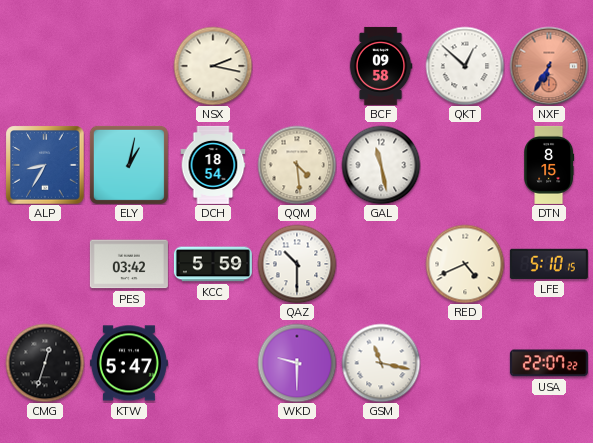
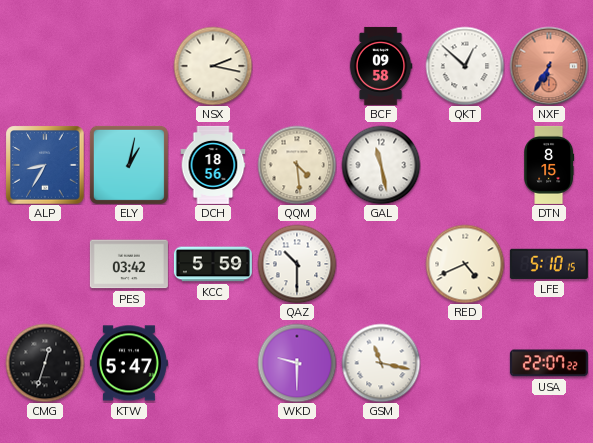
DCH: 18:54 -> 18:56
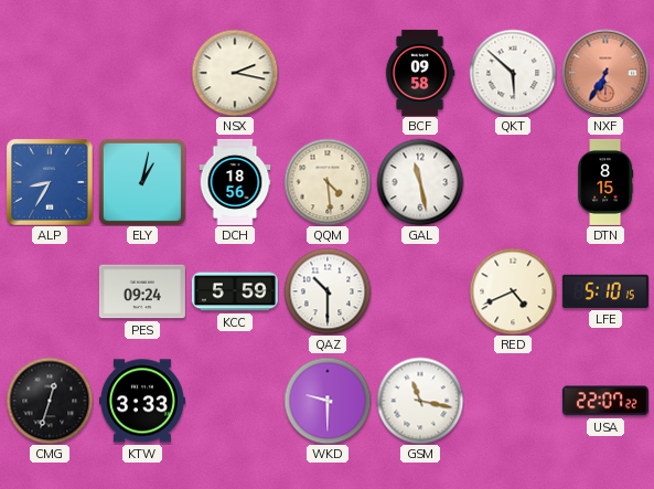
QKT: 12:52 -> 5:52
PES: 03:42 -> 09:24
KTW: 5:47 -> 3:33
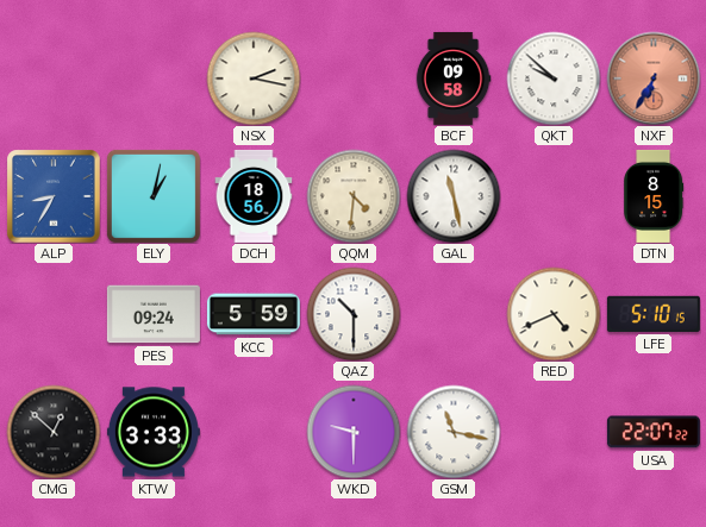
QKT: 5:52 -> 9:52
QQM: 4:29 -> 4:31
CMG: 12:33 -> 12:52
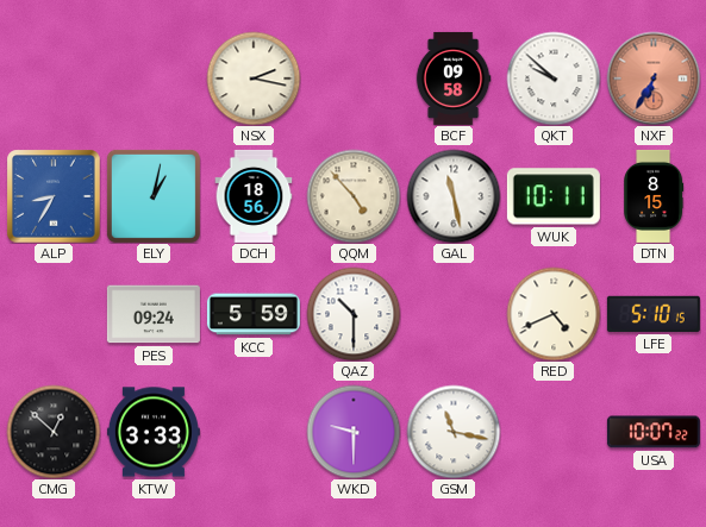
QQM: 4:31 -> 4:53
WUK: none -> 10:11
USA: 22:07 -> 10:07
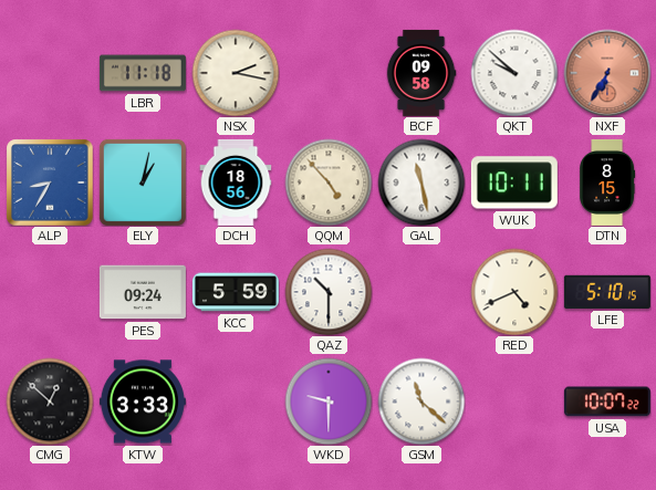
LBR: none -> 11:18
GSM: 11:17 -> 11:22
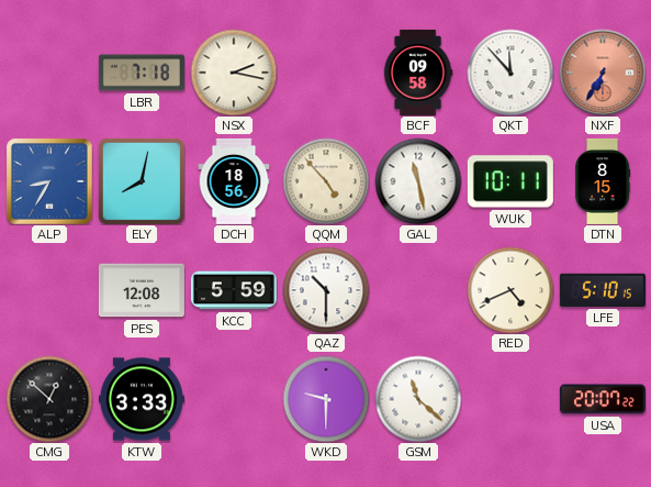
LBR: 11:18 -> 7:18
QKT: 9:52 -> 11:53
ELY: 1:02 -> 8:02
PES: 09:24 -> 12:08
USA: 10:07 -> 20:07
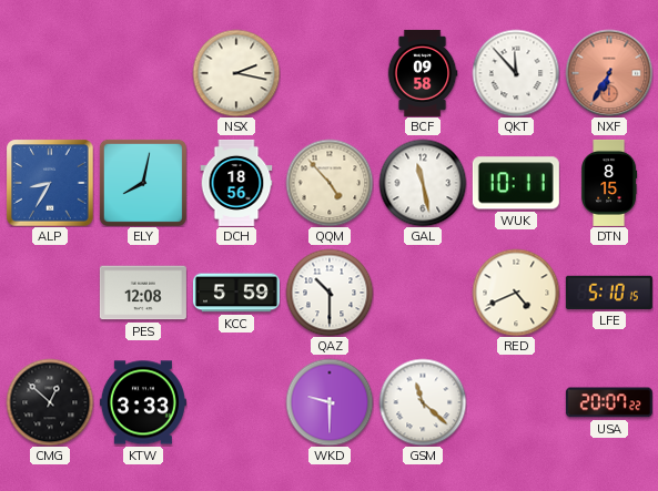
LBR: 7:18 -> none
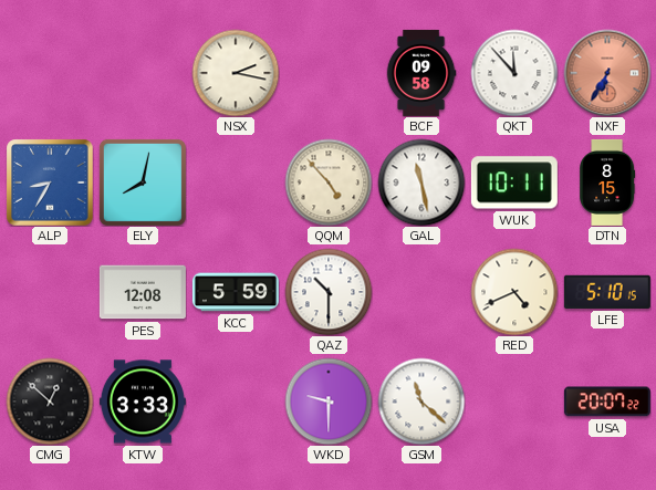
DCH: 18:56 -> none
